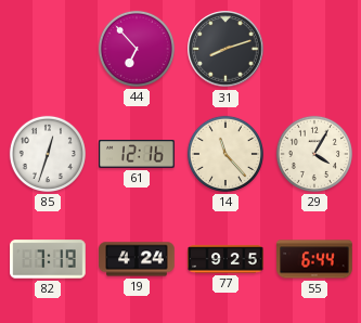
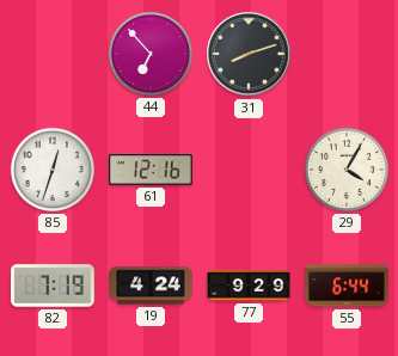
14: 11:23 -> none
77: 9:25 -> 9:29
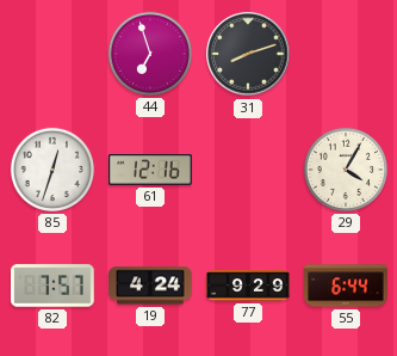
44: 6:53 -> 6:57
82: 7:19 -> 7:57
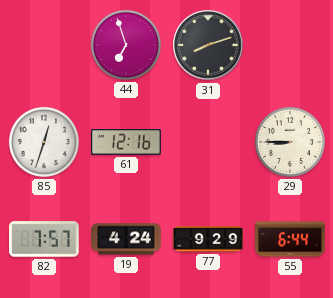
29: 4:05 -> 8:45
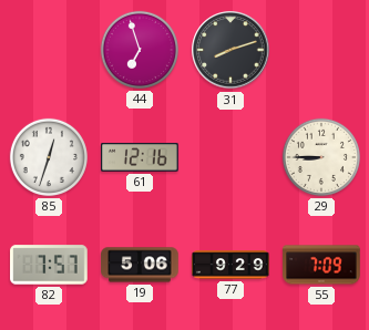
19: 4:24 -> 5:06
55: 6:44 -> 7:09
